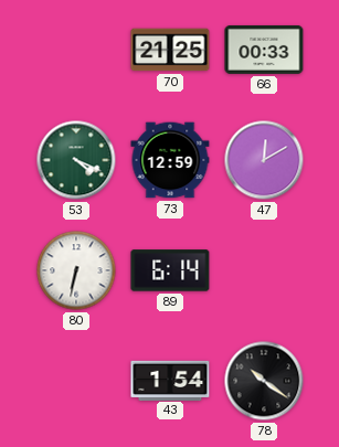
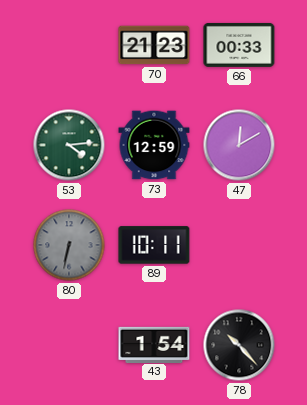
70: 21:25 -> 21:23
53: 4:19 -> 4:14
80 dial: white -> grey
89: 6:14 -> 10:11
78: 10:21 -> 10:23
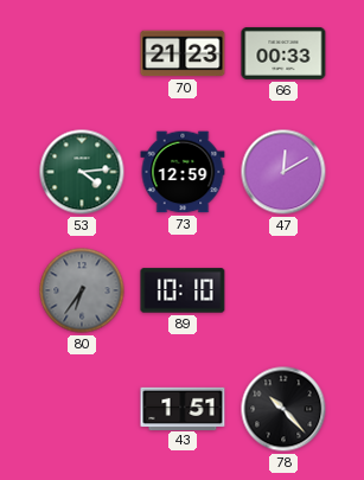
80: 6:32 -> 6:36
89: 10:11 -> 10:10
43: 1:54 -> 1:51
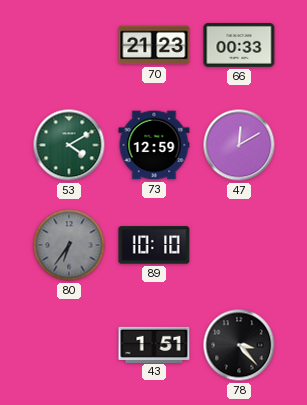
53: 4:14 -> 4:10
78: 10:23 -> 3:23
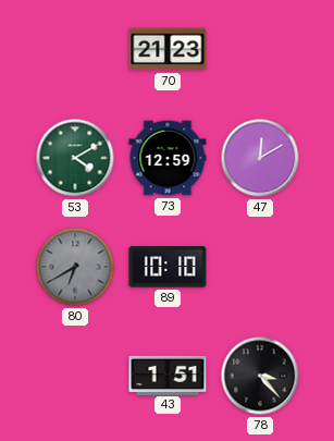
66: 00:33 -> none
80: 6:36 -> 6:40
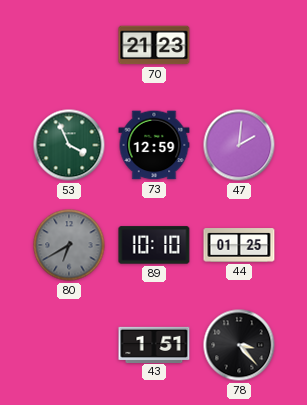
53: 4:10 -> 3:56
47: 12:10 -> 2:01
44: none -> 01:25
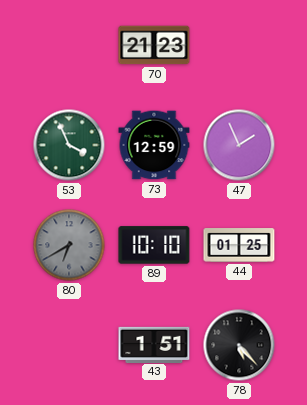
47: 2:01 -> 1:56
78: 3:23 -> 5:23
